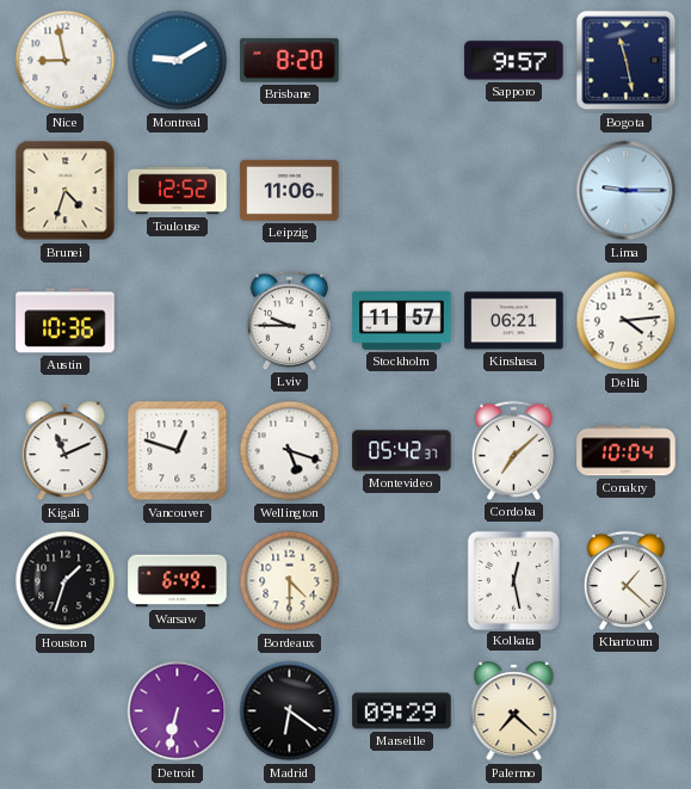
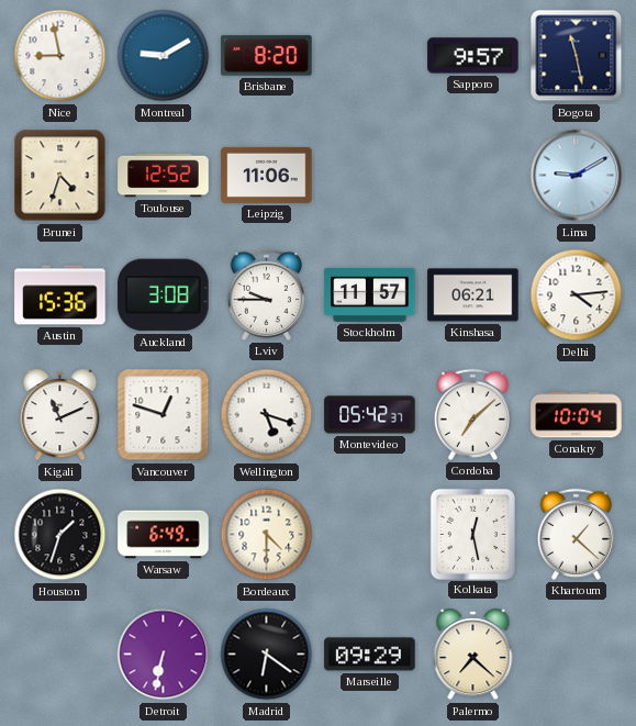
Lima: 9:15 -> 9:10
Austin: 10:36 -> 15:36
Auckland: none -> 3:08
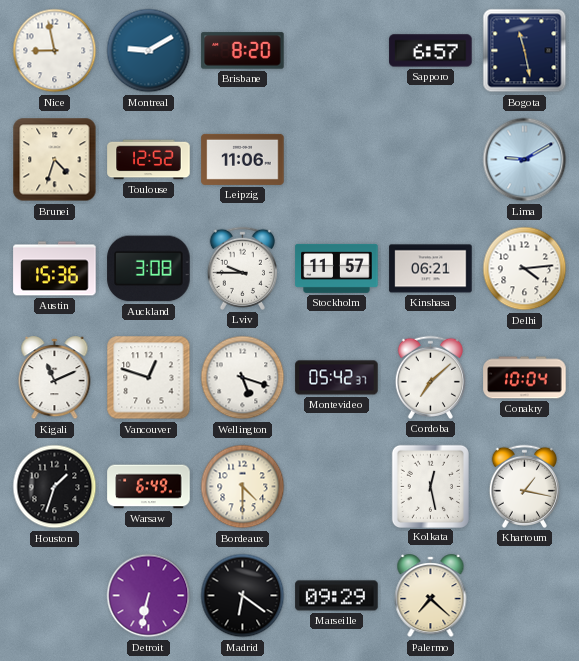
Sapporo: 9:57 -> 6:57
Khartoum: 1:22 -> 1:17
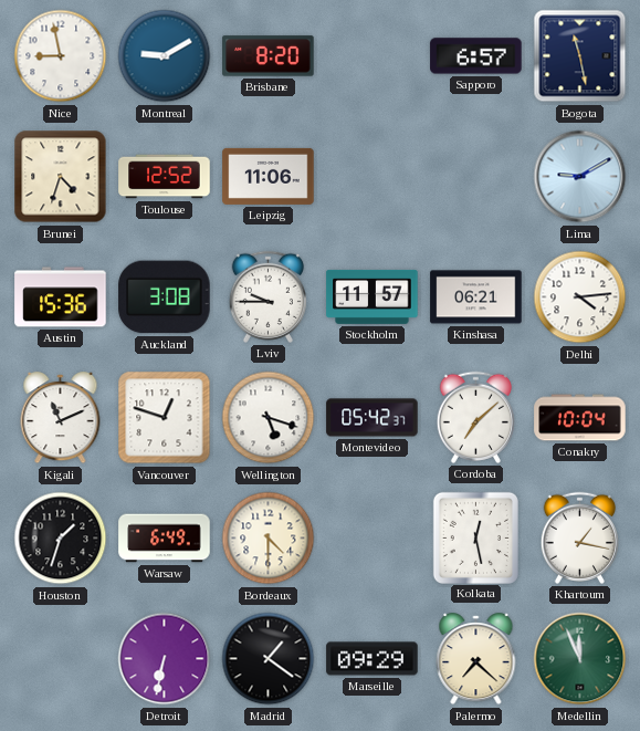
Madrid: 6:21 -> 1:21
Medellin: none -> 11:56
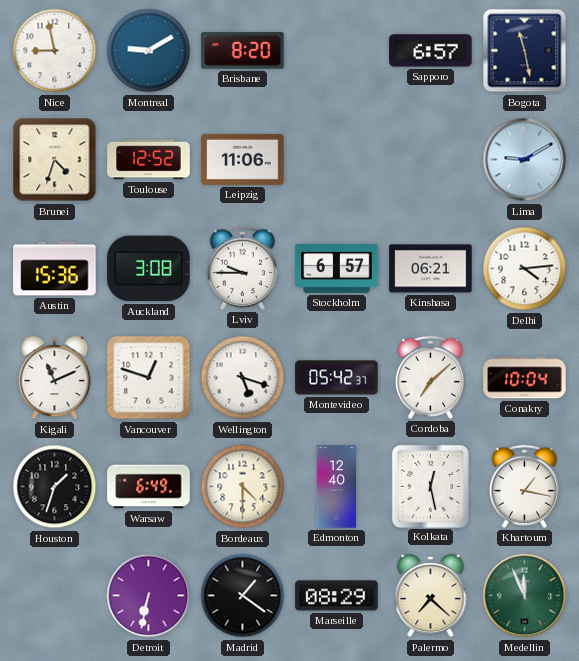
Stockholm: 11:57 -> 6:57
Edmonton: none -> 12:40
Marseille: 09:29 -> 08:29
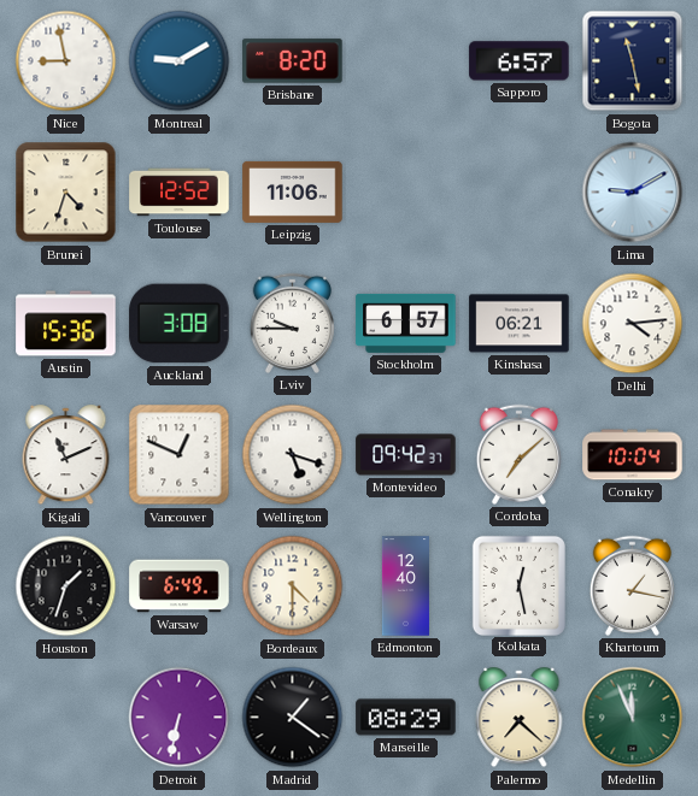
Vancouver: 12:48 -> 12:49
Montevideo: 05:42 -> 09:42
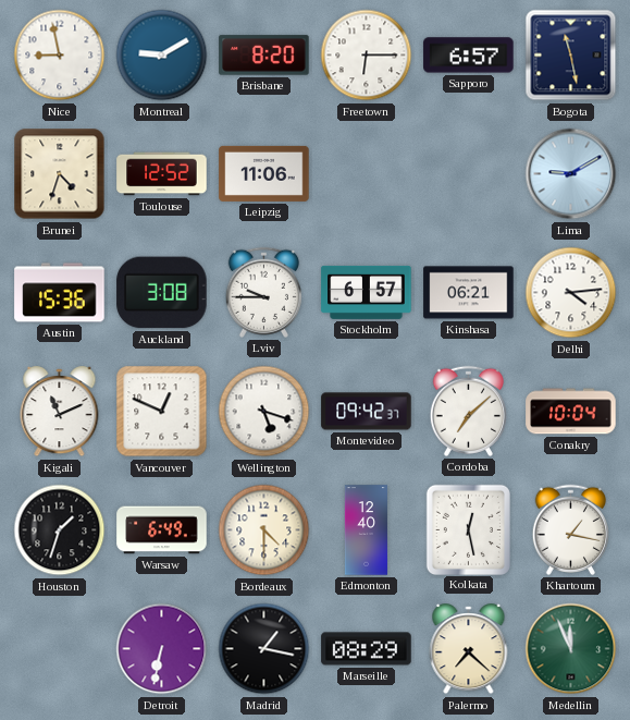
Freetown: none -> 6:15
Madrid: 1:21 -> 1:17
